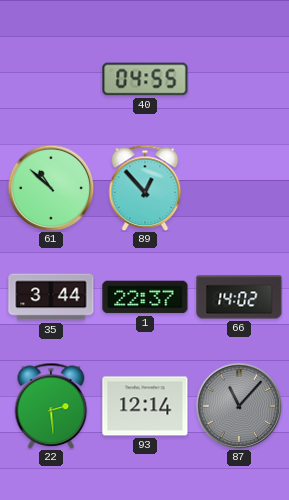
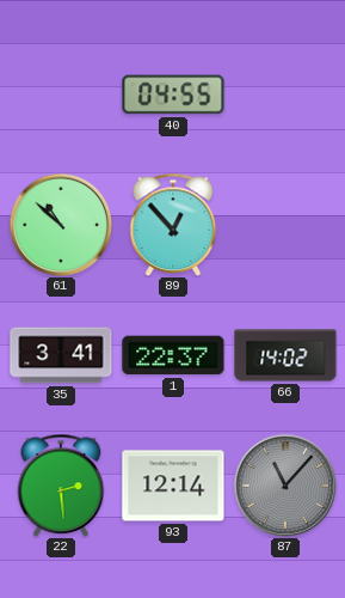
35: 3:44 -> 3:41
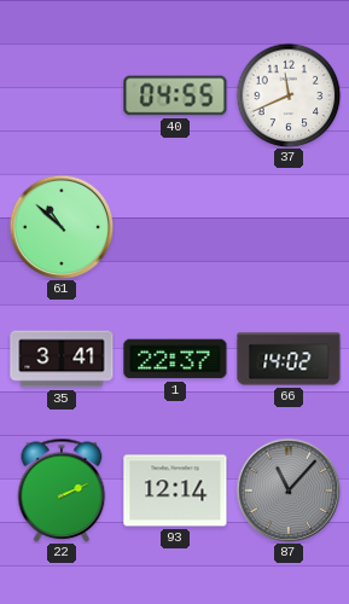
37: none -> 11:41
89: 12:53 -> none
22: 2:29 -> 2:11
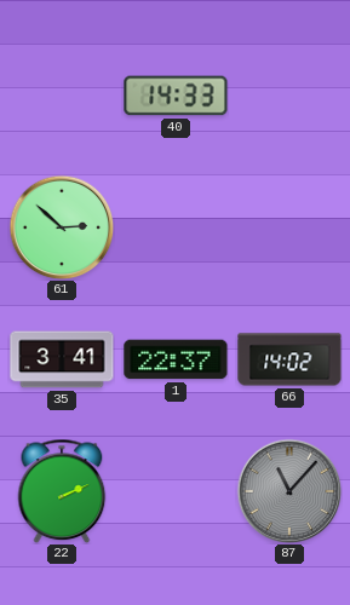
40: 04:55 -> 14:33
37: 11:41 -> none
61: 10:52 -> 2:52
93: 12:14 -> none
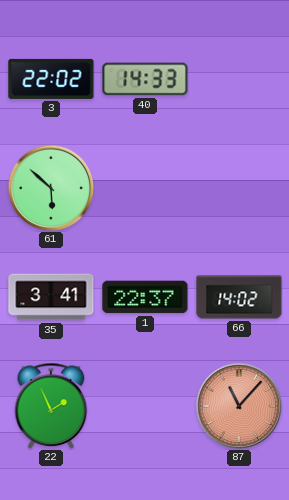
3: none -> 22:02
61: 2:52 -> 5:52
22: 2:11 -> 1:56
87 dial: grey -> salmon
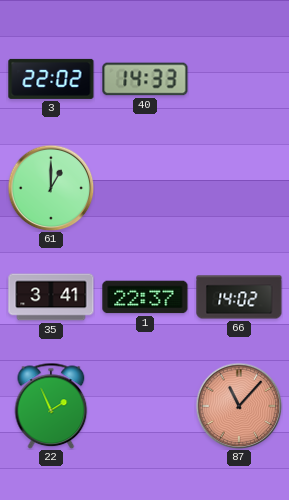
61: 5:52 -> 1:00
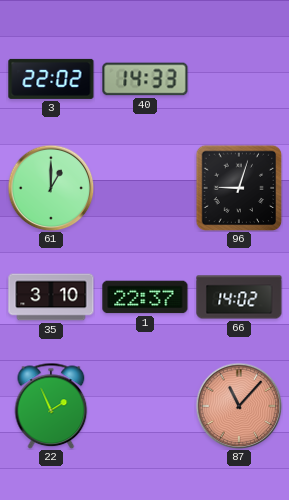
96: none -> 9:03
35: 3:41 -> 3:10
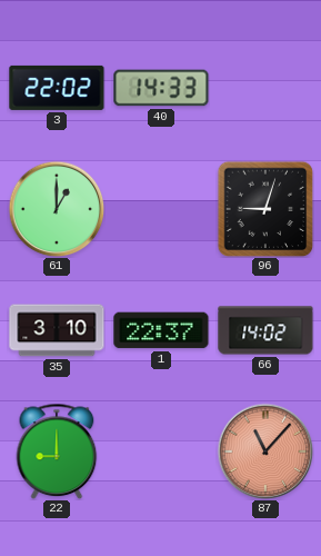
22: 1:56 -> 9:00
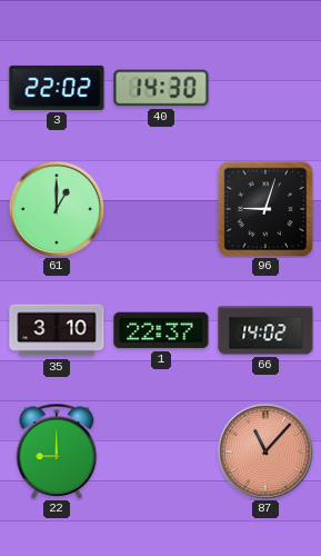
40: 14:33 -> 14:30
